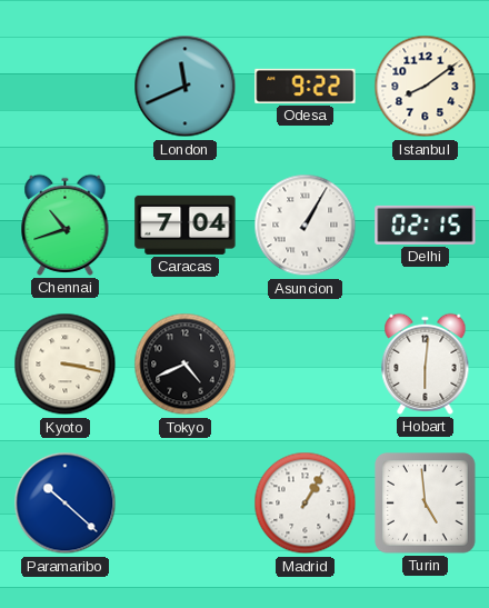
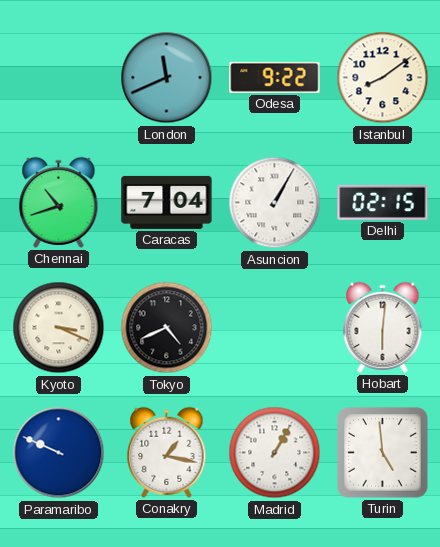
Kyoto: 3:17 -> 3:19
Paramaribo: 10:22 -> 9:49
Conakry: none -> 1:17
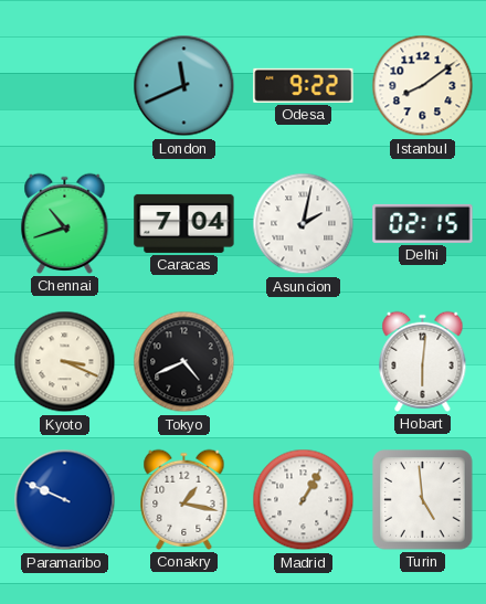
Asuncion: 1:05 -> 2:02
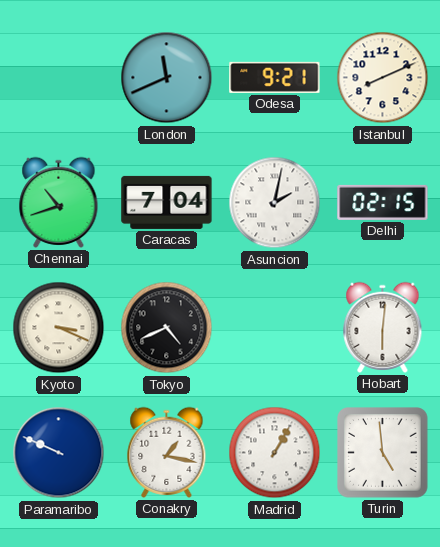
Odesa: 9:22 -> 9:21
Istanbul: 8:09 -> 8:11
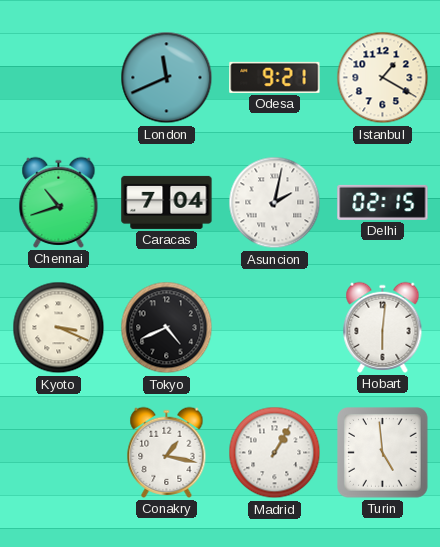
Istanbul: 8:11 -> 1:20
Paramaribo: 9:49 -> none
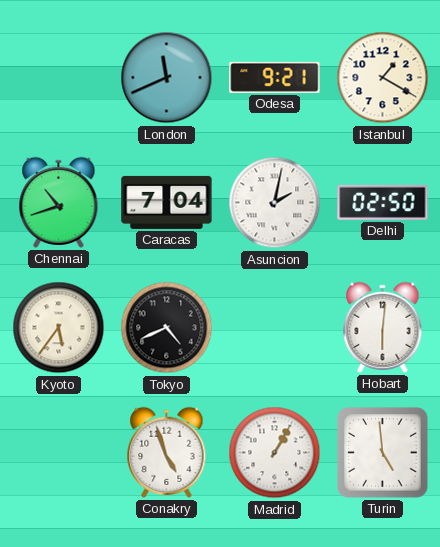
Delhi: 02:15 -> 02:50
Kyoto: 3:19 -> 5:36
Conakry: 1:17 -> 4:57
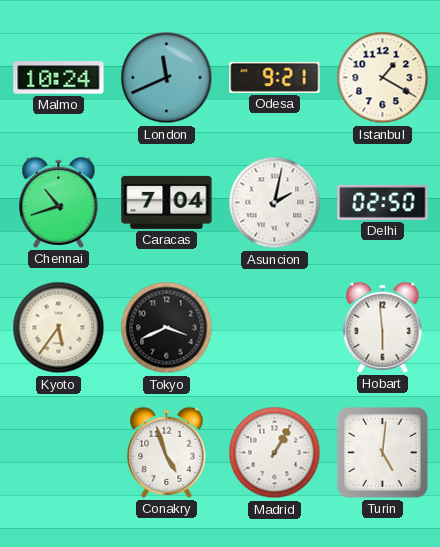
Malmo: none -> 10:24
Tokyo: 4:41 -> 3:41
Hobart: 6:01 -> 5:59
Turin: 4:59 -> 5:01
